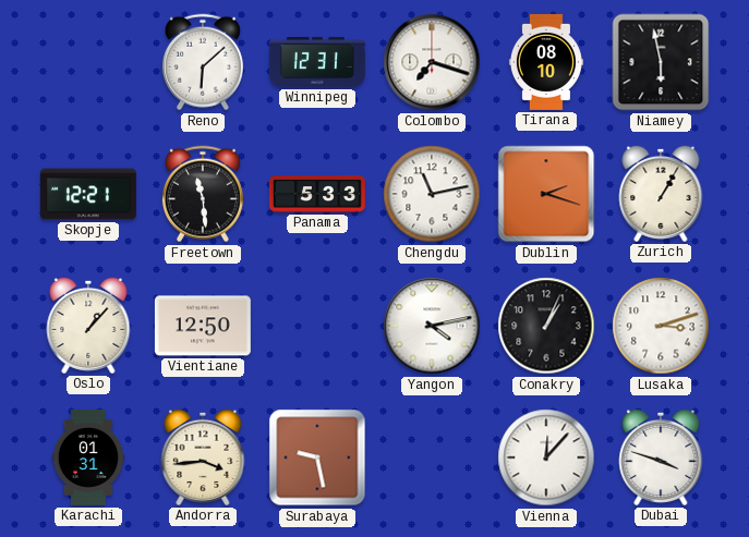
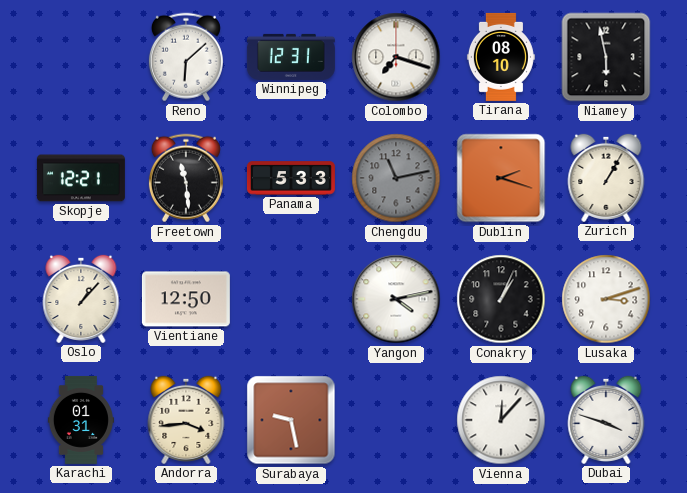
Chengdu dial: white -> grey
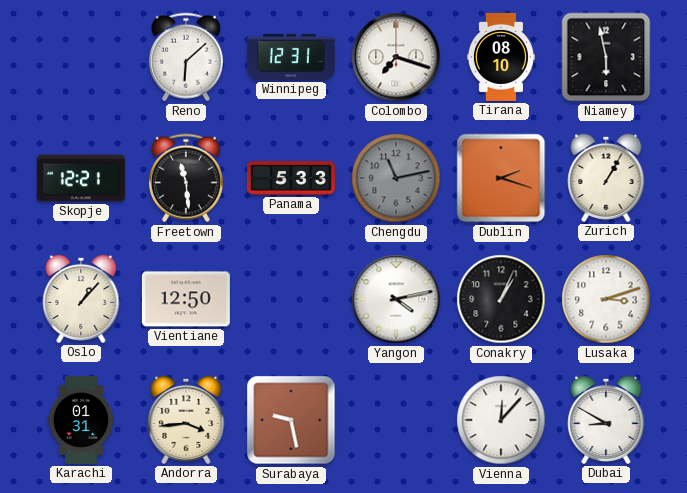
Dubai: 3:48 -> 8:50
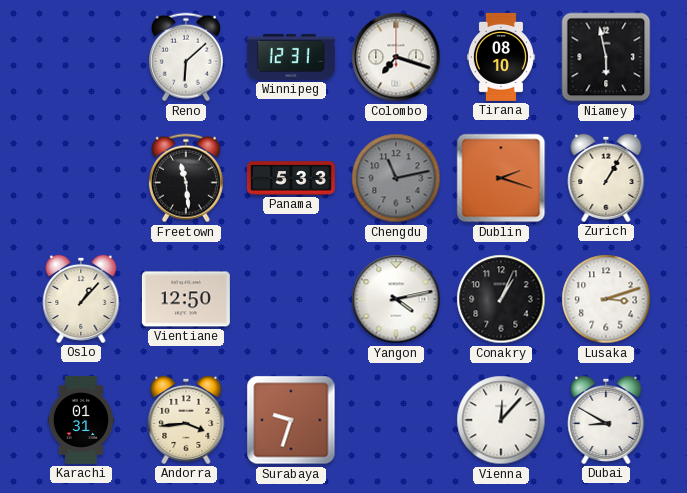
Skopje: 12:21 -> none
Surabaya: 9:28 -> 9:33
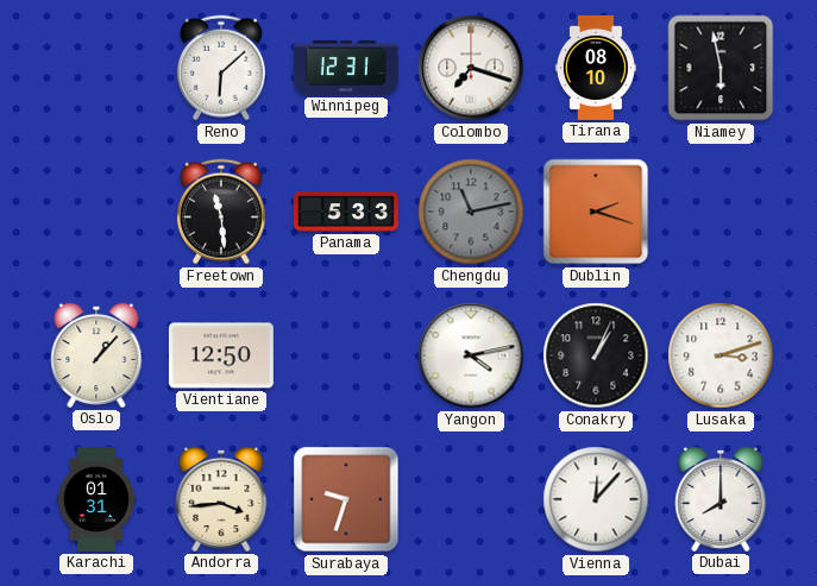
Zurich: 1:05 -> none
Dubai: 8:50 -> 8:00
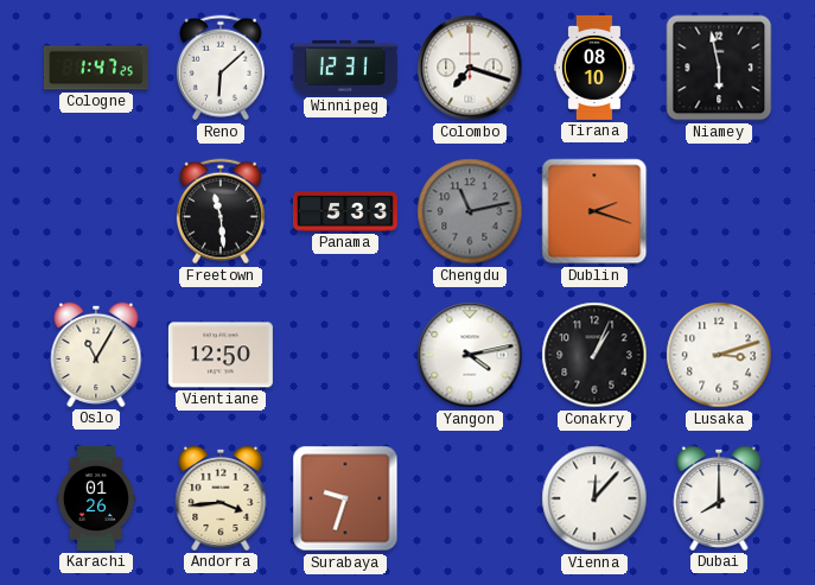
Cologne: none -> 1:47
Oslo: 1:07 -> 11:05
Karachi: 01:31 -> 01:26
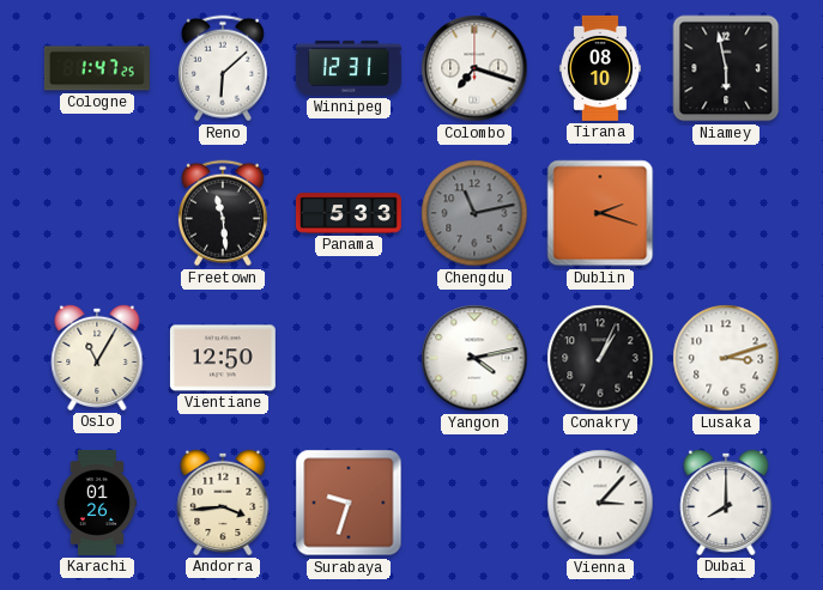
Vienna: 12:07 -> 3:07
